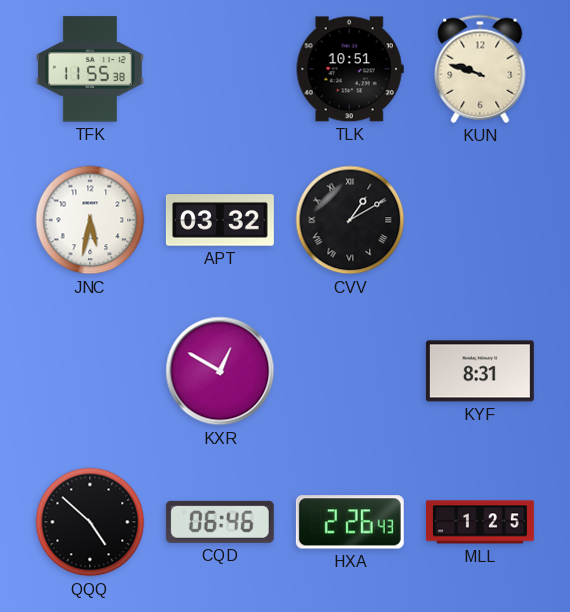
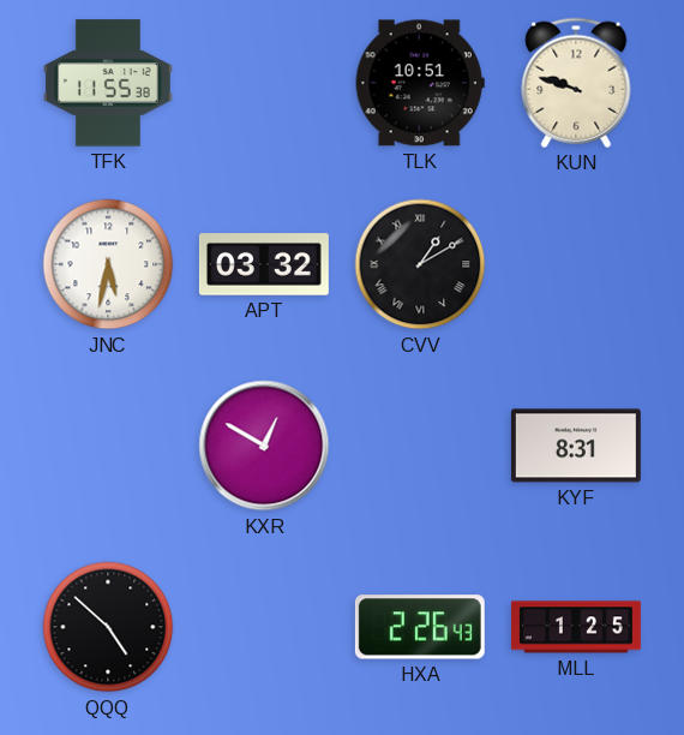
CQD: 06:46 -> none
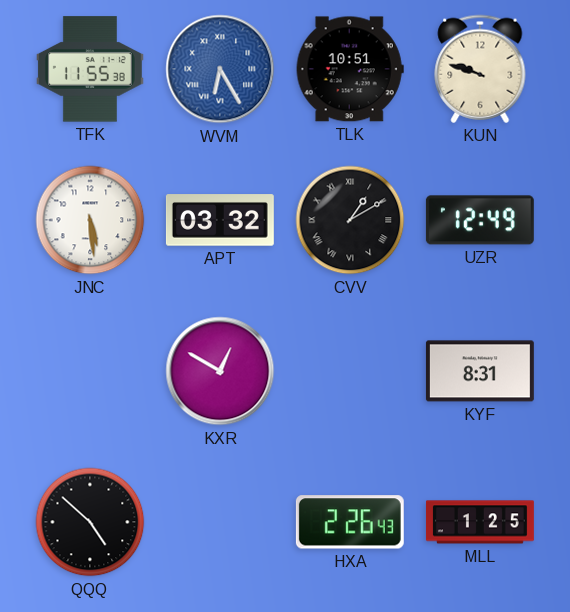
WVM: none -> 6:25
JNC: 5:32 -> 5:29
UZR: none -> 12:49
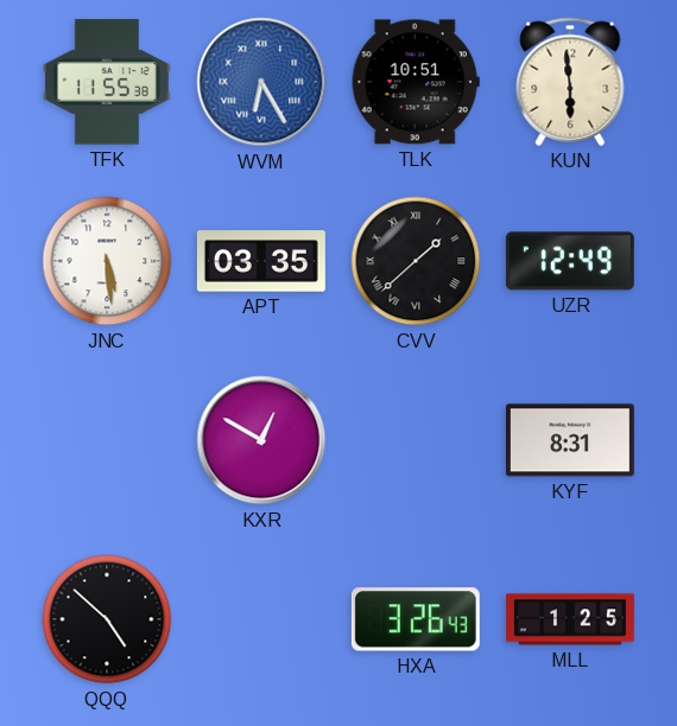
KUN: 9:48 -> 5:59
APT: 03:32 -> 03:35
CVV: 1:10 -> 1:38
HXA: 2:26 -> 3:26
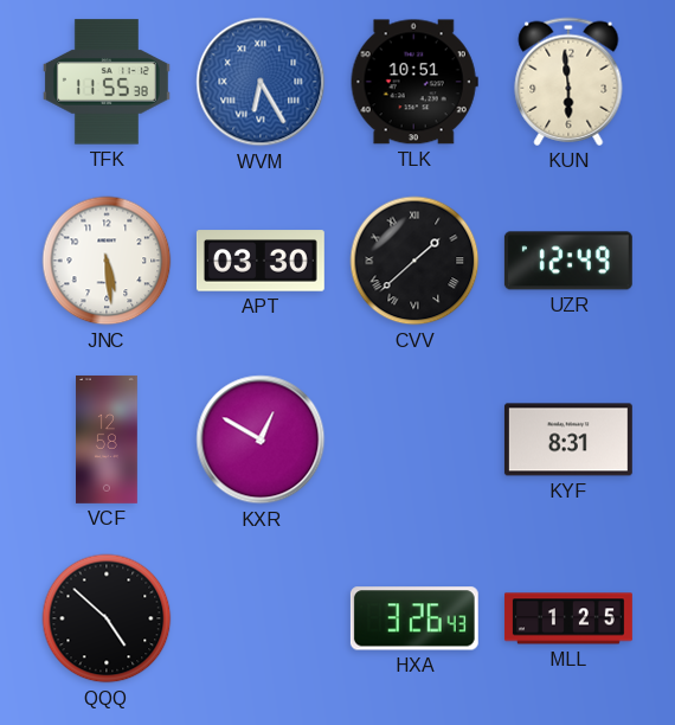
APT: 03:35 -> 03:30
VCF: none -> 12:58
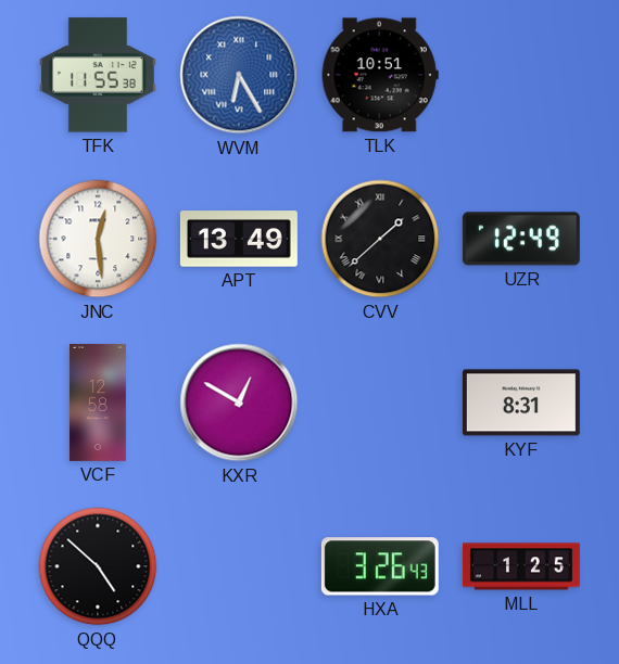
KUN: 5:59 -> none
JNC: 5:29 -> 12:29
APT: 03:30 -> 13:49
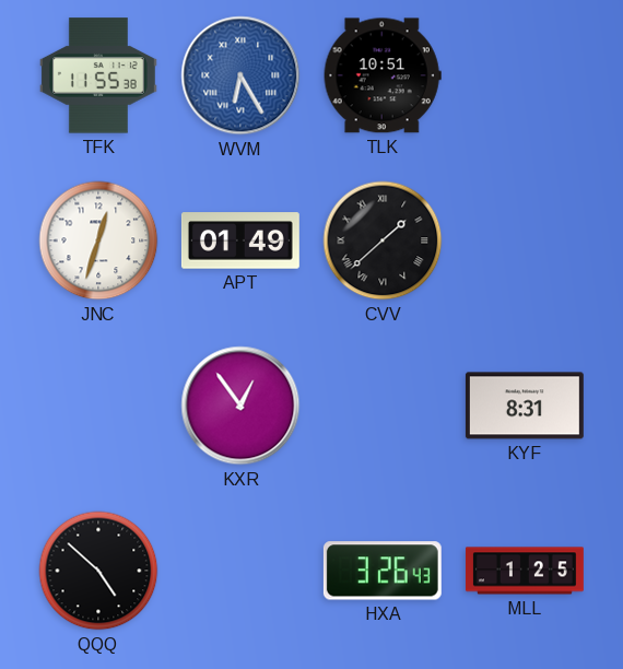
JNC: 12:29 -> 12:33
APT: 13:49 -> 01:49
UZR: 12:49 -> none
VCF: 12:58 -> none
KXR: 12:50 -> 12:54
